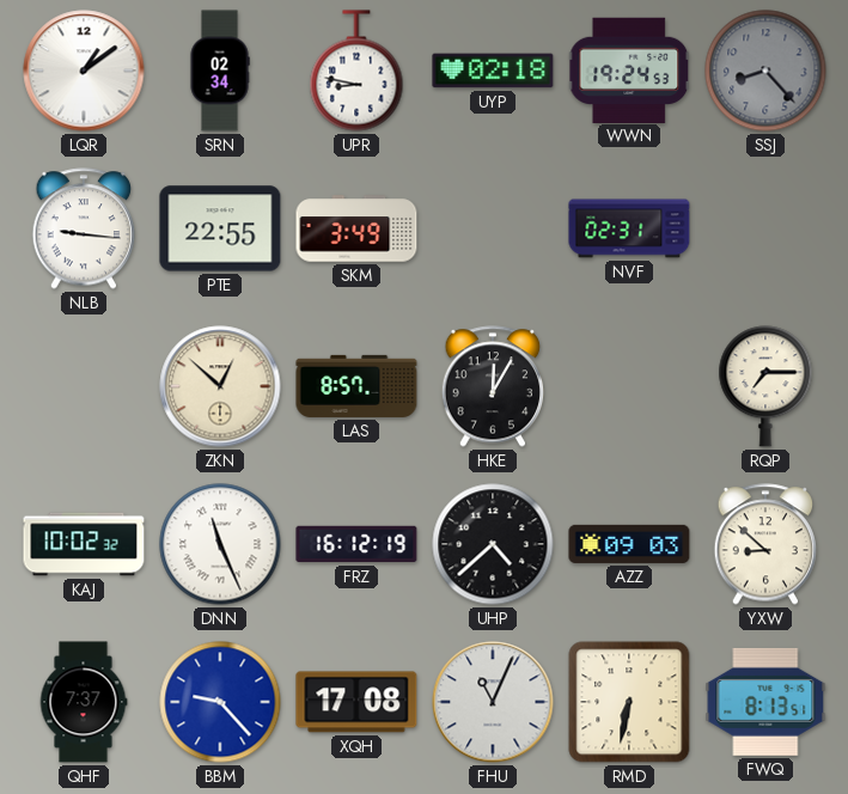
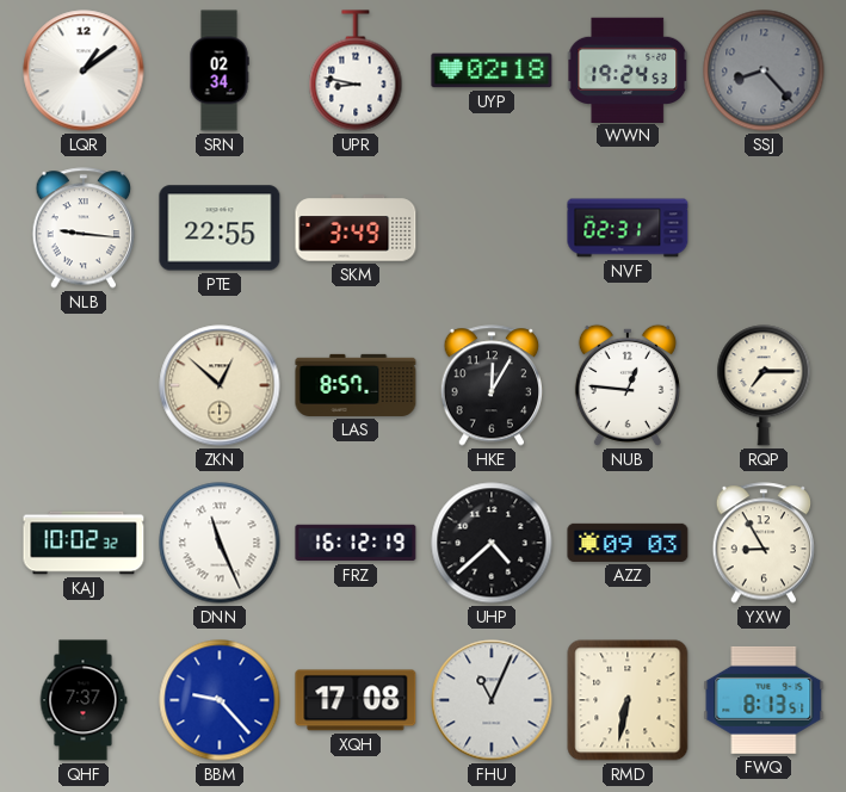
NUB: none -> 12:46
YXW: 8:52 -> 8:55
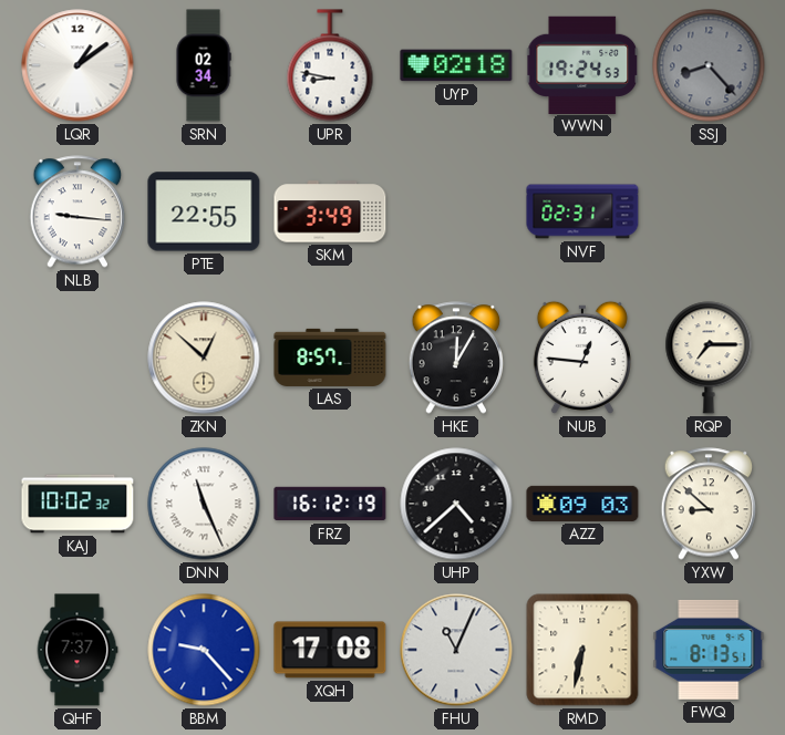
YXW: 8:55 -> 8:52
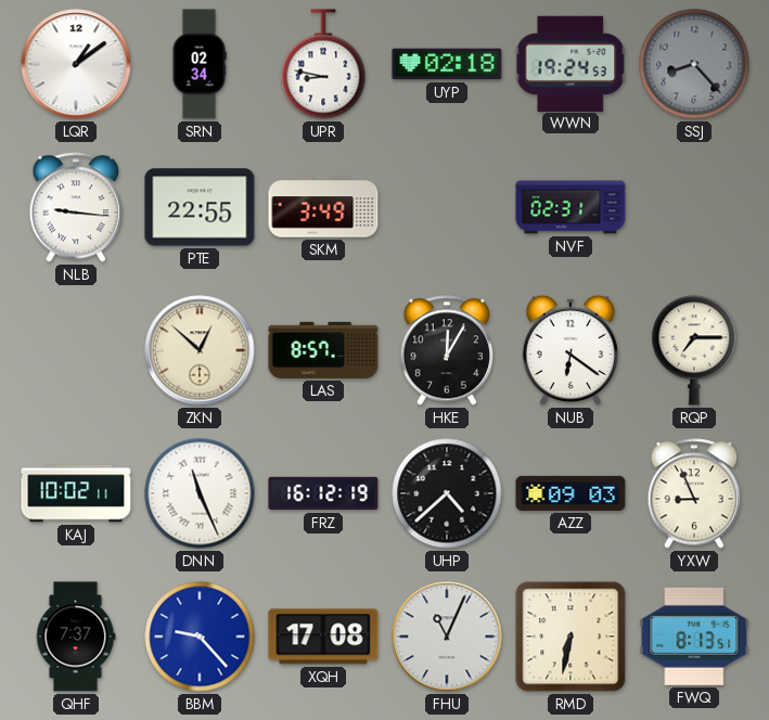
NUB: 12:46 -> 6:21
KAJ: 10:02:32 -> 10:02:11
YXW: 8:52 -> 8:56
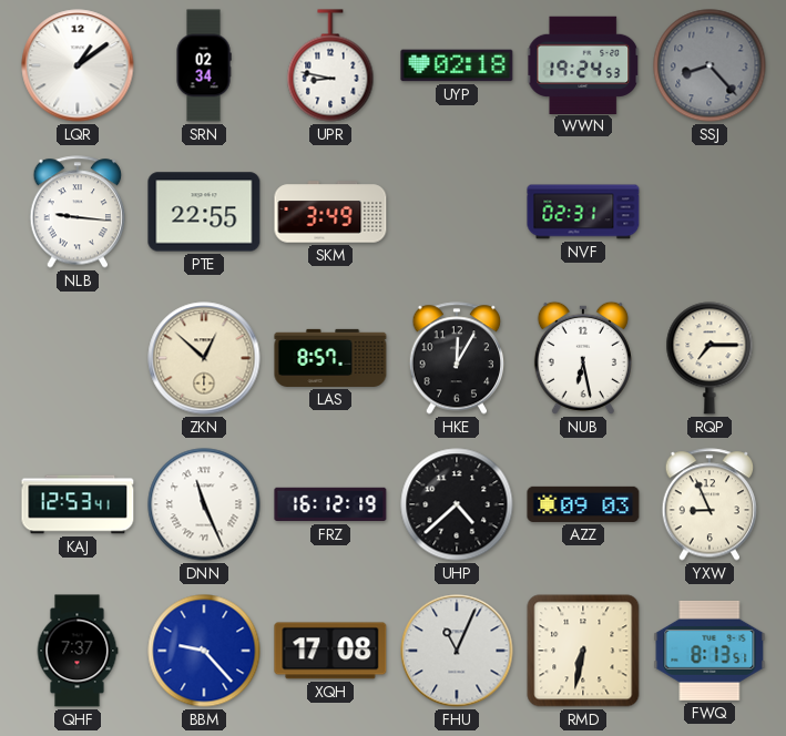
NUB: 6:21 -> 6:28
KAJ: 10:02 -> 12:53
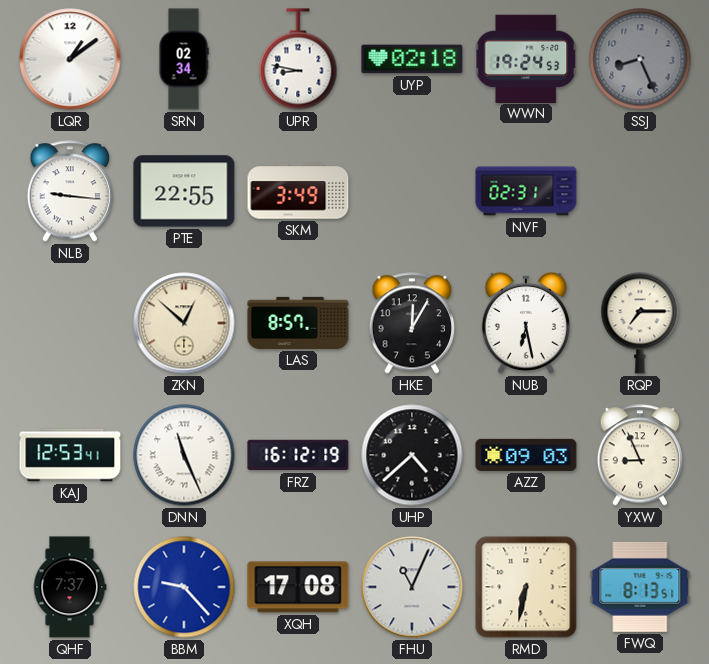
SSJ: 8:23 -> 8:26
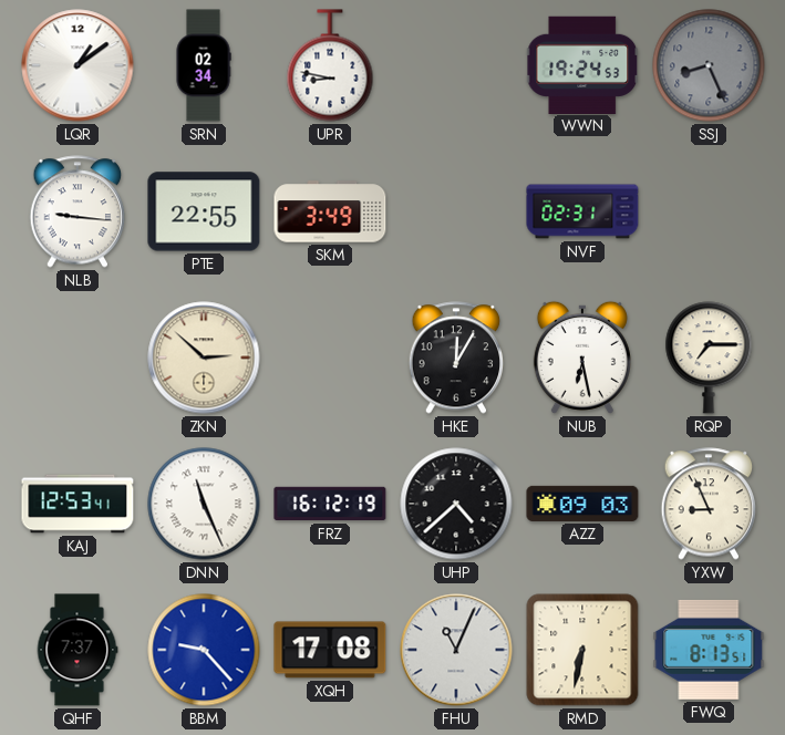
UYP: 02:18 -> none
ZKN: 12:52 -> 2:52
LAS: 8:57 -> none
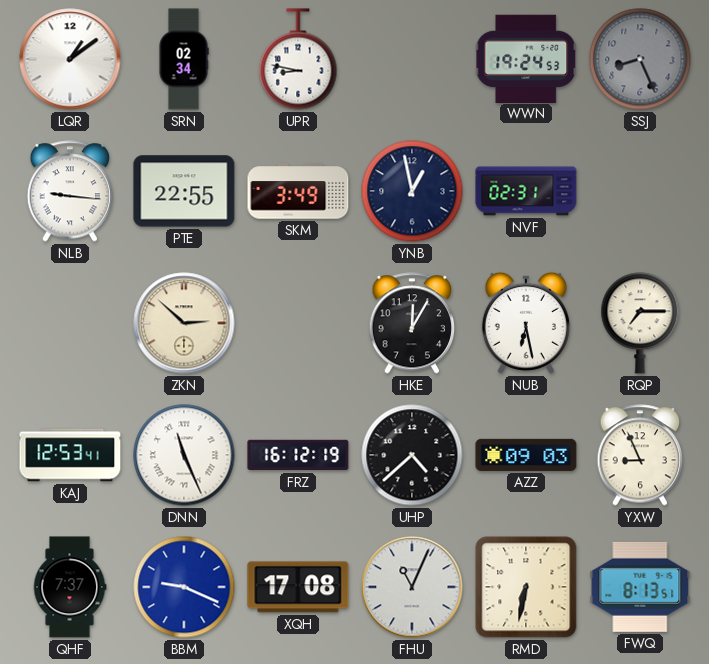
YNB: none -> 12:58
BBM: 9:23 -> 9:19
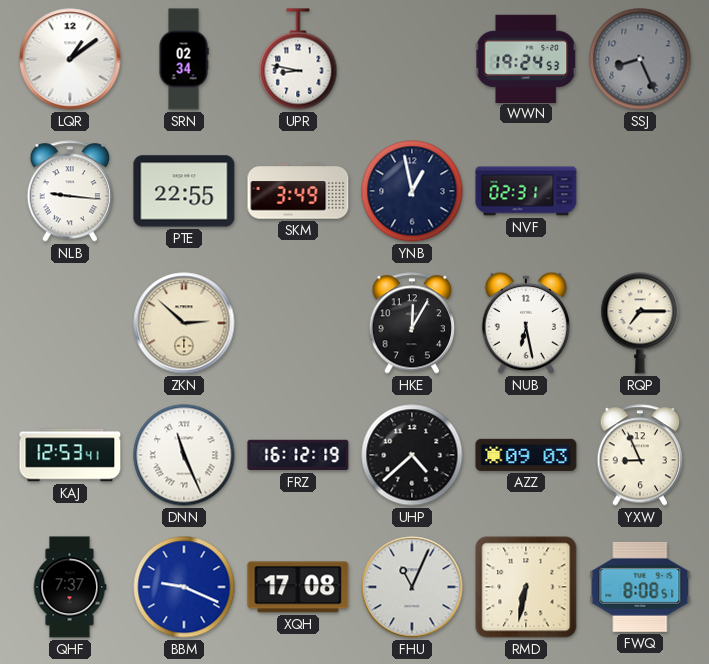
FWQ: 8:13 -> 8:08
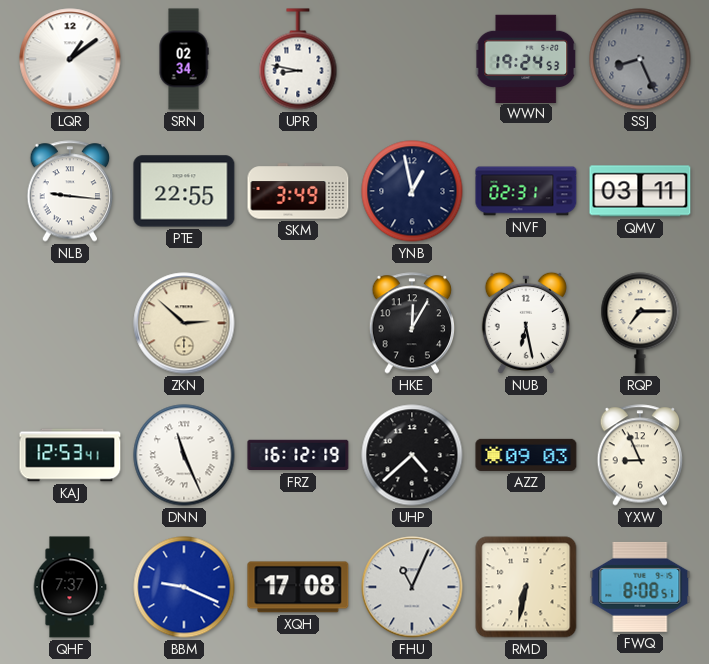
QMV: none -> 03:11
